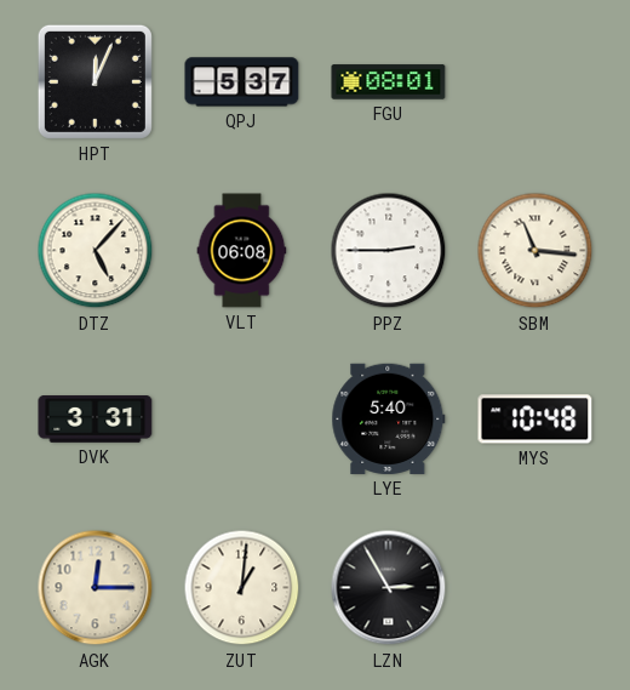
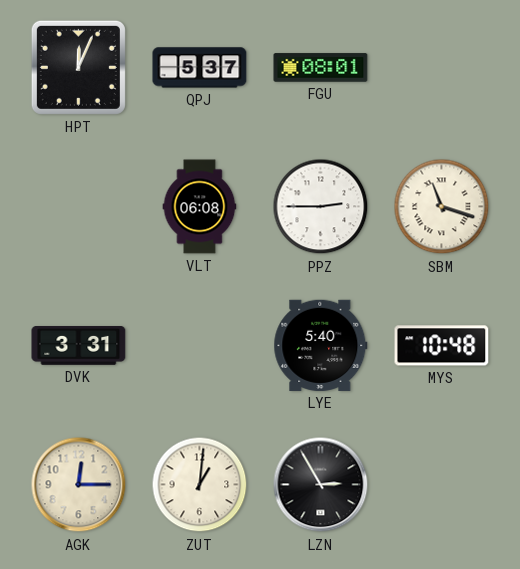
DTZ: 5:07 -> none
SBM: 11:16 -> 11:18
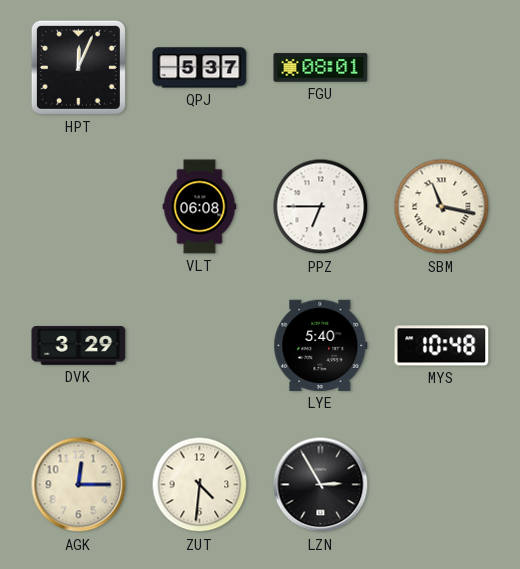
PPZ: 2:45 -> 6:45
SBM: 11:18 -> 11:17
DVK: 3:31 -> 3:29
ZUT: 1:01 -> 4:31
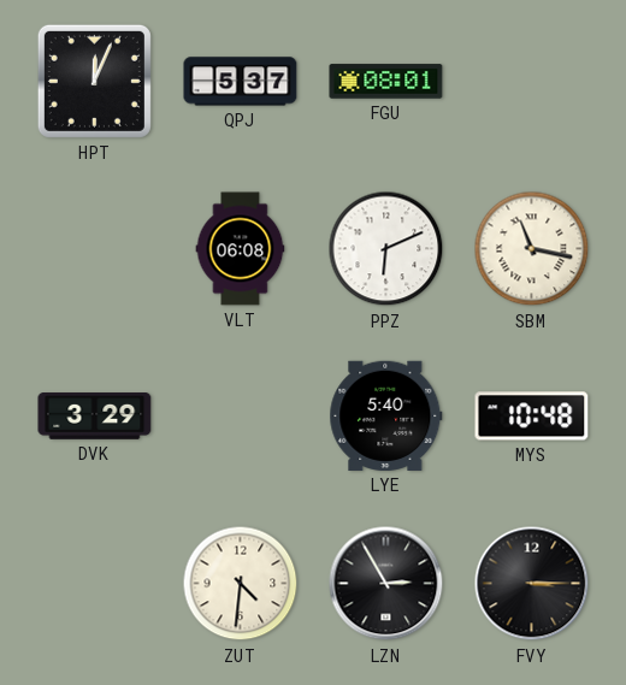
PPZ: 6:45 -> 6:11
AGK: 12:15 -> none
FVY: none -> 3:15
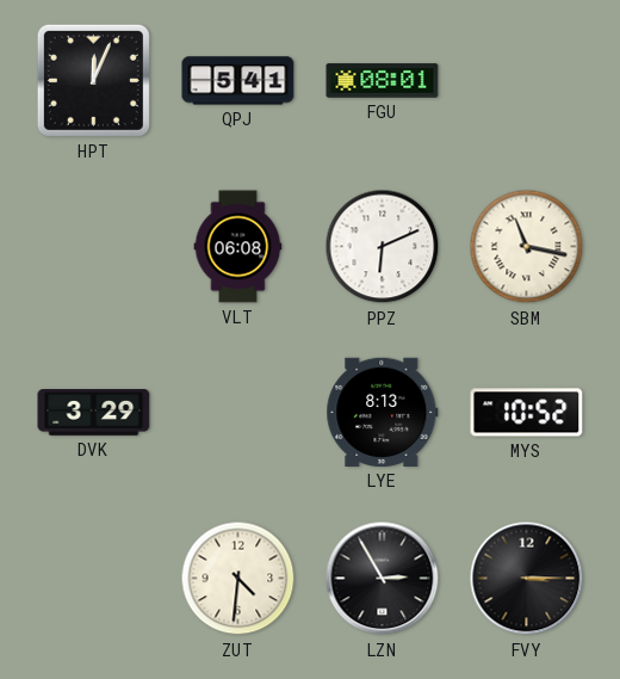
QPJ: 5:37 -> 5:41
LYE: 5:40 -> 8:13
MYS: 10:48 -> 10:52
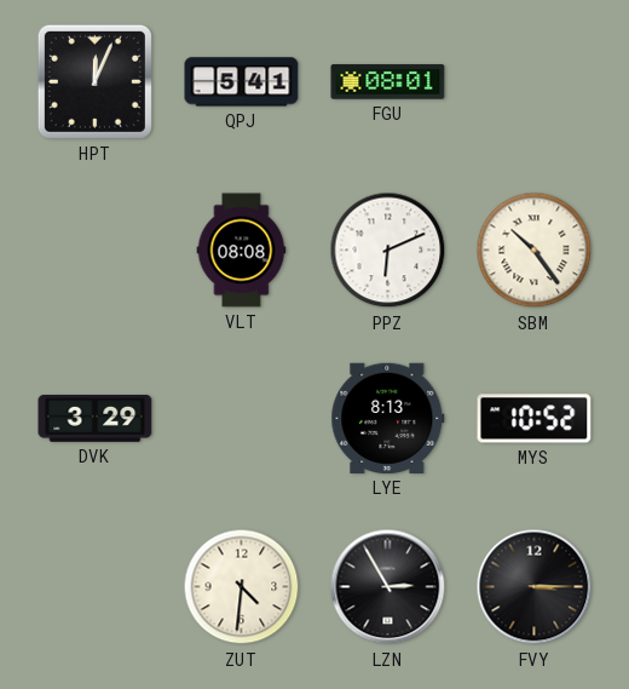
VLT: 06:08 -> 08:08
SBM: 11:17 -> 10:24
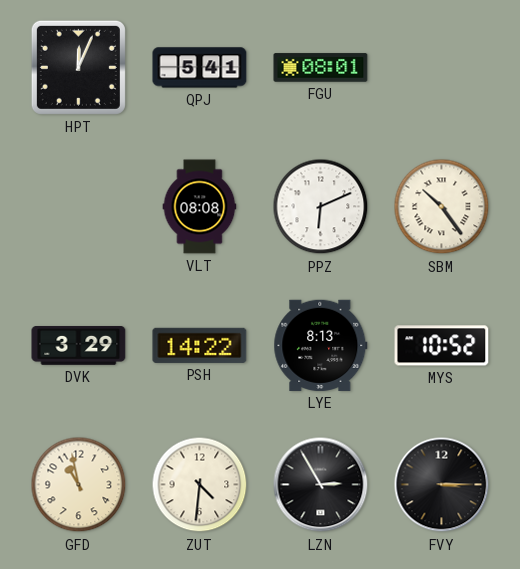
PSH: none -> 14:22
GFD: none -> 10:58
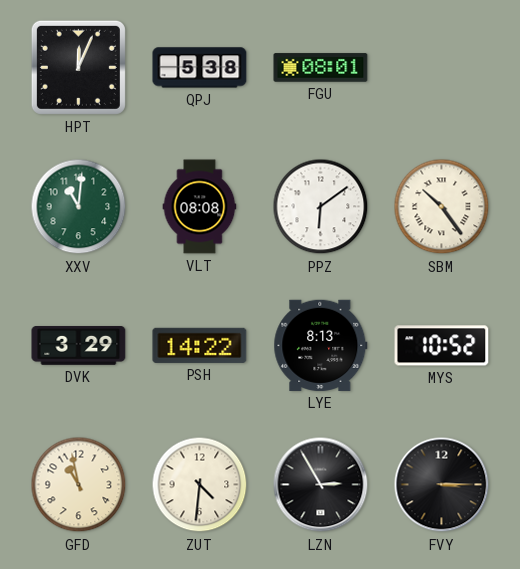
QPJ: 5:41 -> 5:38
XXV: none -> 11:01
PPZ: 6:11 -> 6:09
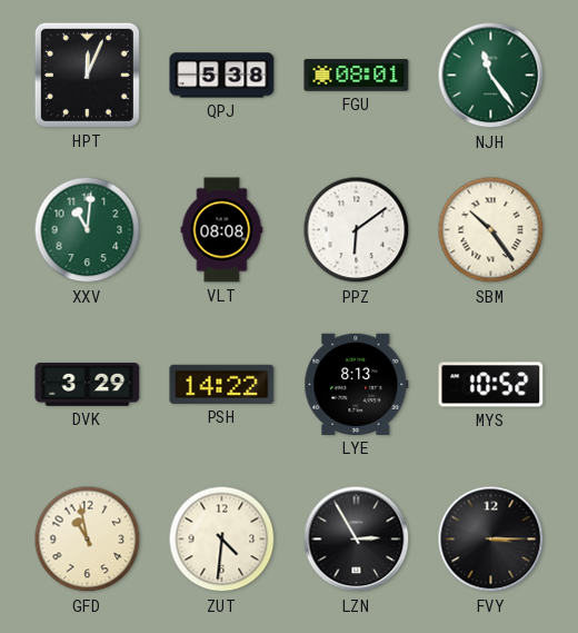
NJH: none -> 11:24
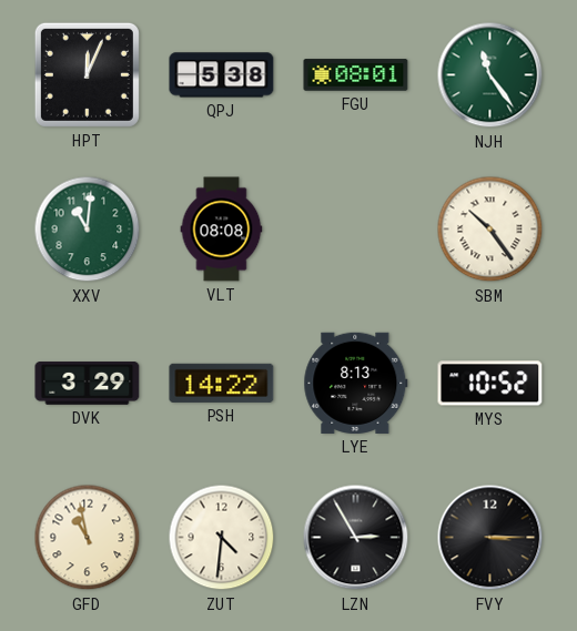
PPZ: 6:09 -> none
